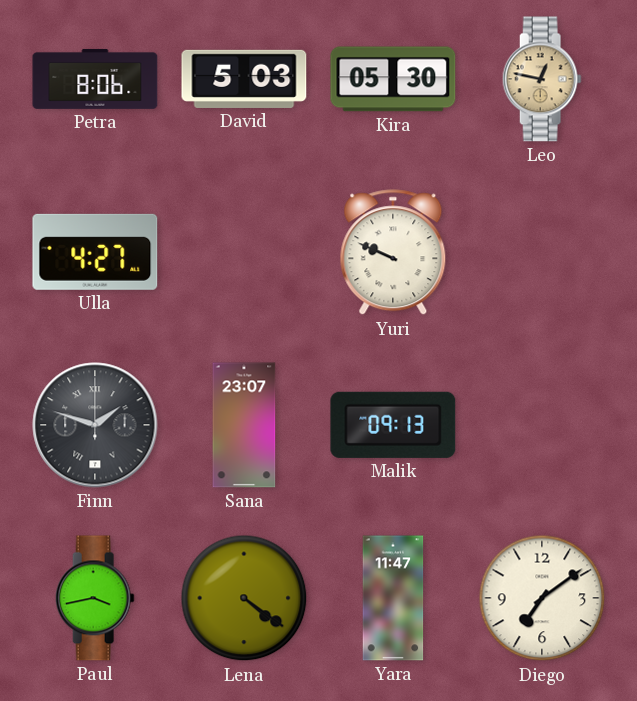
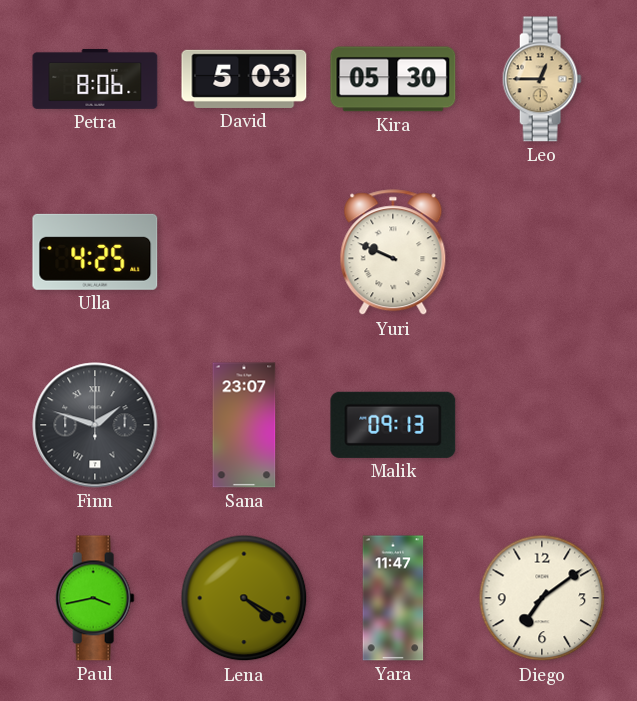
Leo: 12:47 -> 12:45
Ulla: 4:27 -> 4:25
Lena: 4:21 -> 4:20
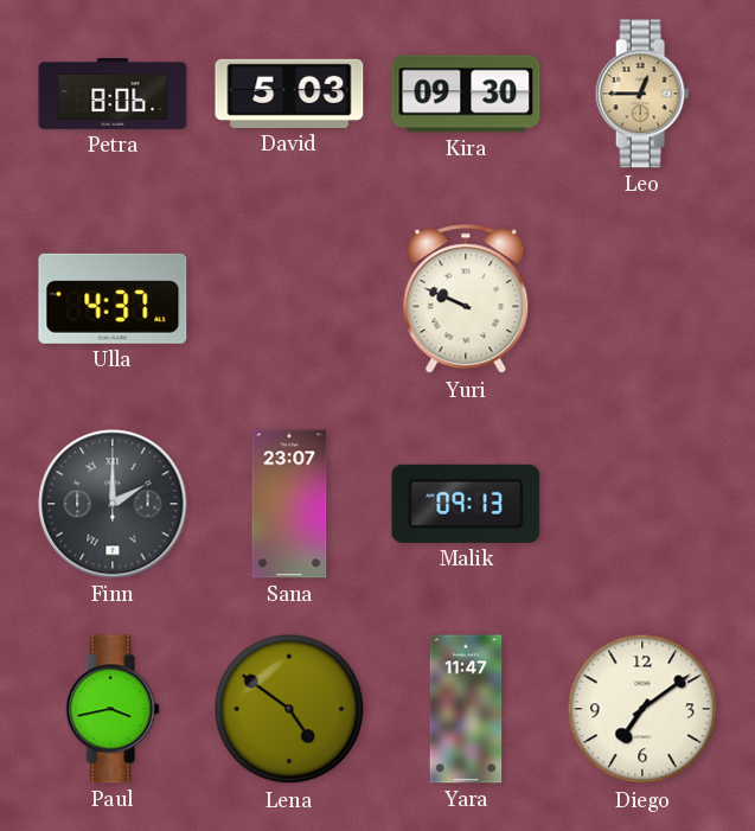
Kira: 05:30 -> 09:30
Ulla: 4:25 -> 4:37
Finn: 1:48 -> 2:00
Lena: 4:20 -> 4:51
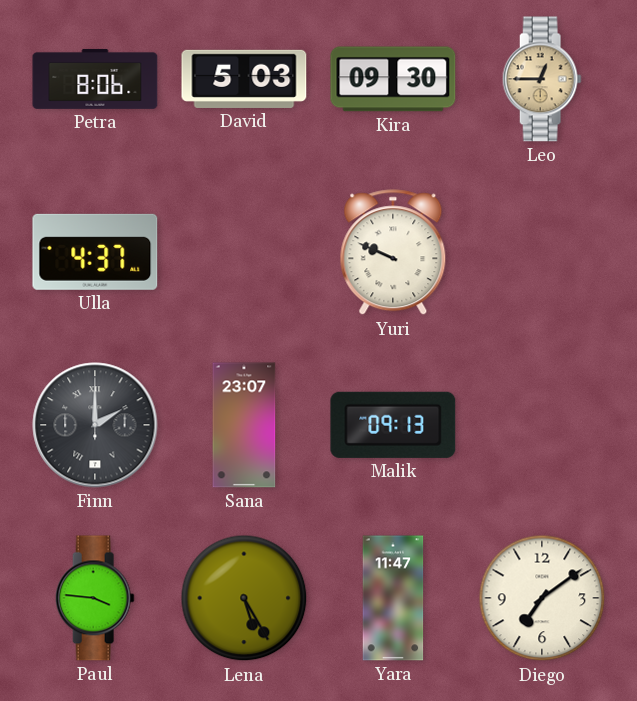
Paul: 3:43 -> 3:46
Lena: 4:51 -> 5:25
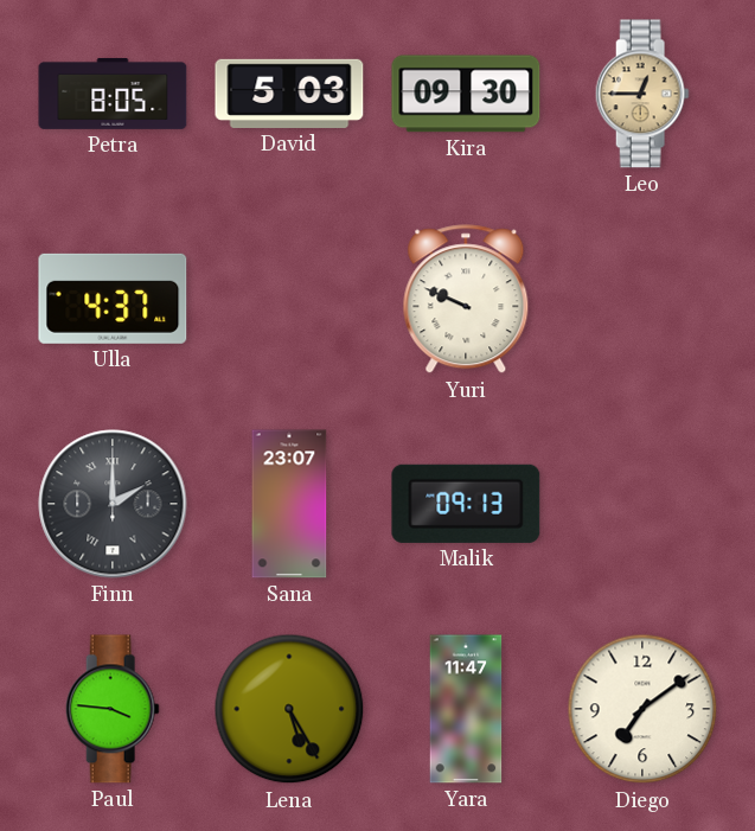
Petra: 8:06 -> 8:05
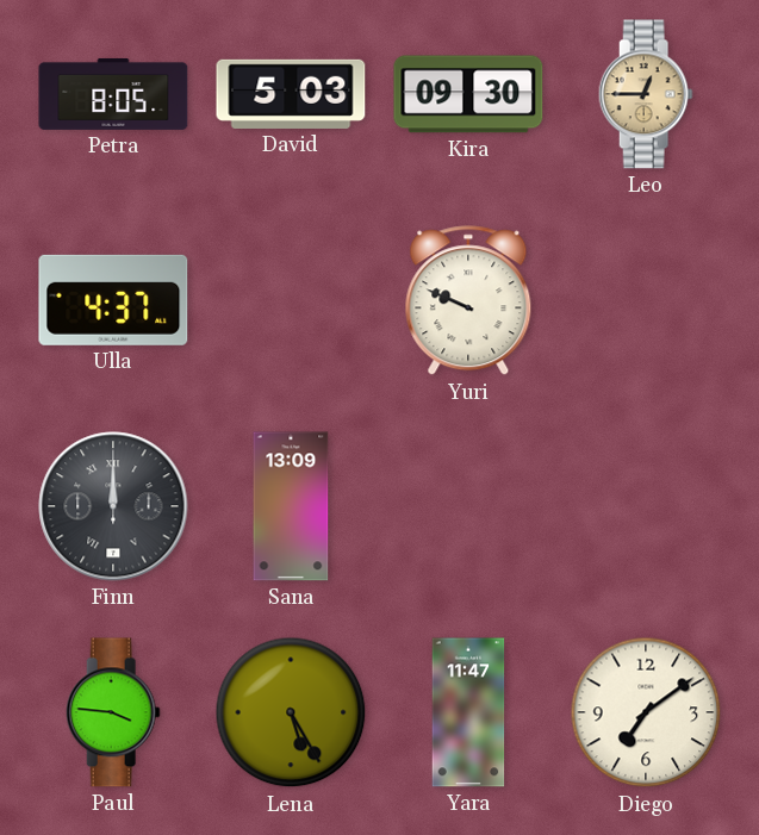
Finn: 2:00 -> 12:00
Sana: 23:07 -> 13:09
Malik: 09:13 -> none
